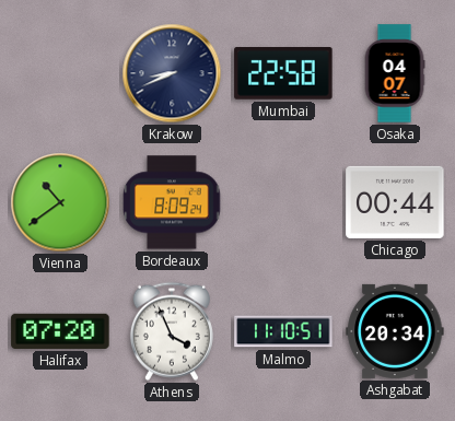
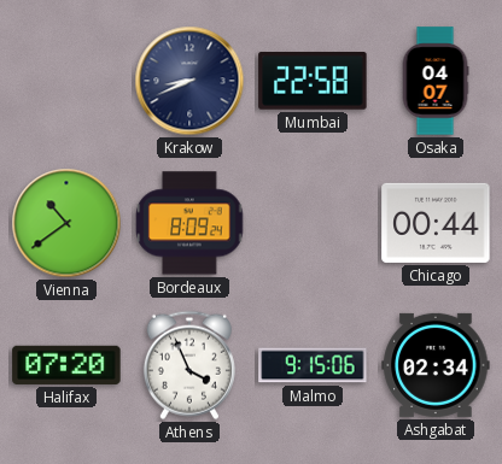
Malmo: 11:10 -> 9:15
Ashgabat: 20:34 -> 02:34
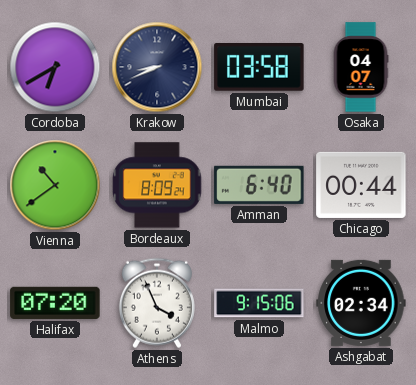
Cordoba: none -> 6:40
Mumbai: 22:58 -> 03:58
Amman: none -> 6:40
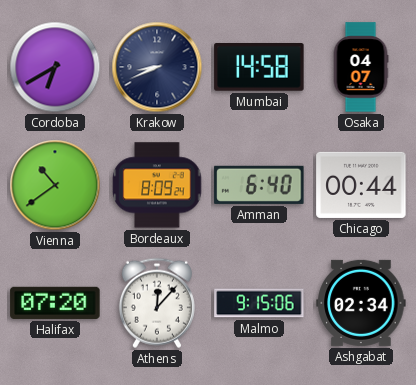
Mumbai: 03:58 -> 14:58
Athens: 3:56 -> 12:07
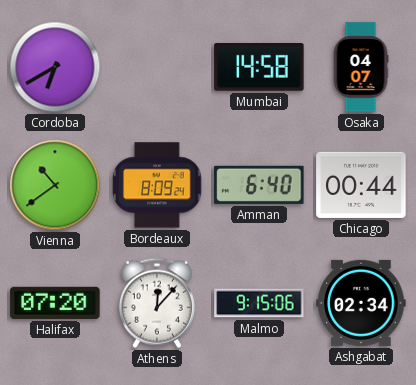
Krakow: 8:41 -> none
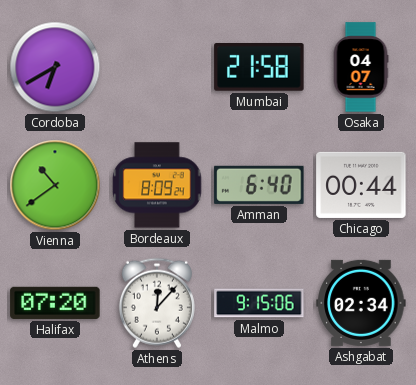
Mumbai: 14:58 -> 21:58
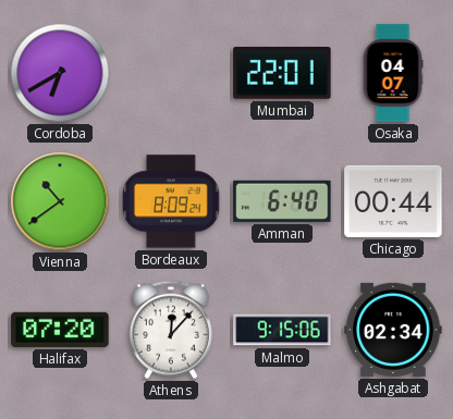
Mumbai: 21:58 -> 22:01
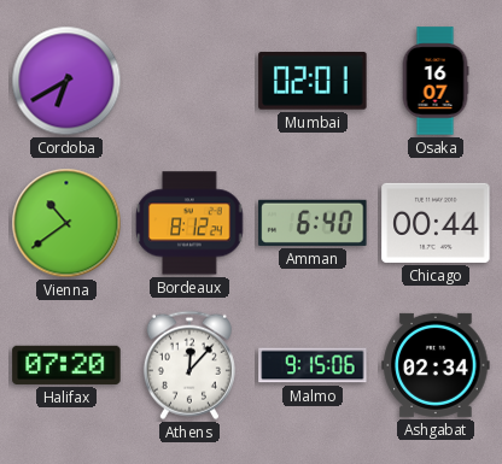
Mumbai: 22:01 -> 02:01
Osaka: 04:07 -> 16:07
Bordeaux: 8:09 -> 8:12
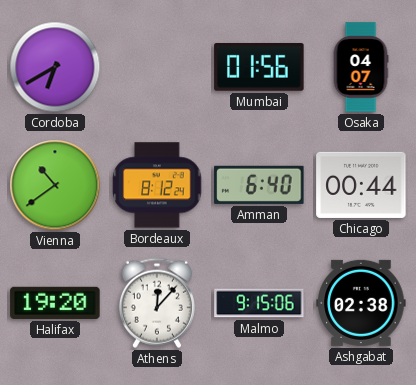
Mumbai: 02:01 -> 01:56
Osaka: 16:07 -> 04:07
Halifax: 07:20 -> 19:20
Ashgabat: 02:34 -> 02:38
